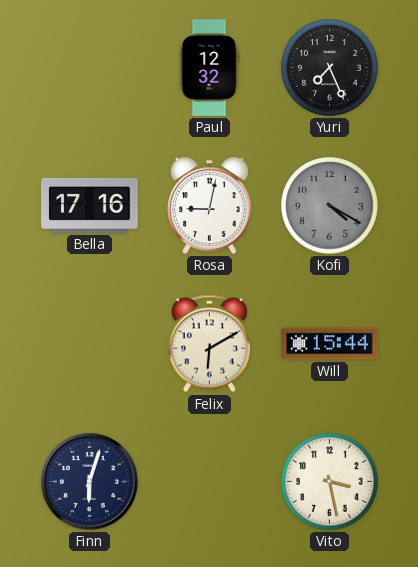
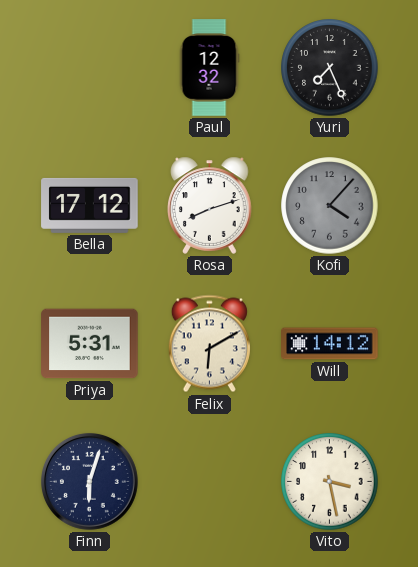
Bella: 17:16 -> 17:12
Rosa: 9:02 -> 8:12
Kofi: 4:20 -> 4:07
Priya: none -> 5:31
Will: 15:44 -> 14:12
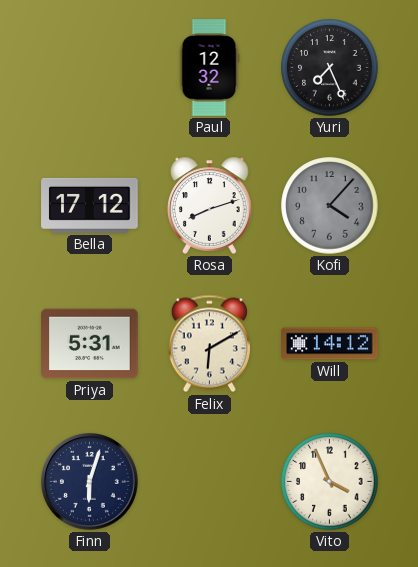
Vito: 3:28 -> 3:56
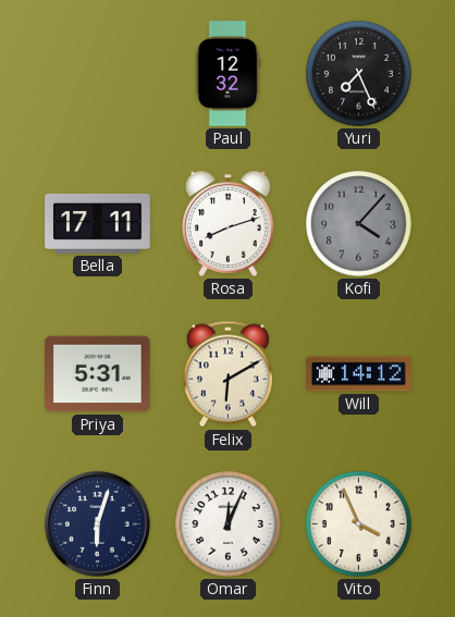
Bella: 17:12 -> 17:11
Omar: none -> 12:04
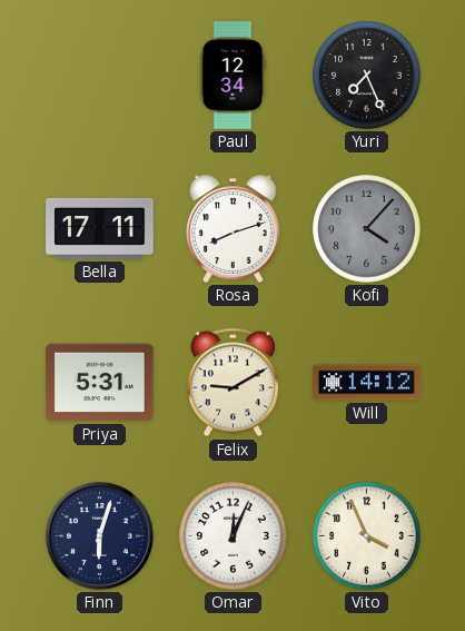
Paul: 12:32 -> 12:34
Felix: 6:10 -> 9:10
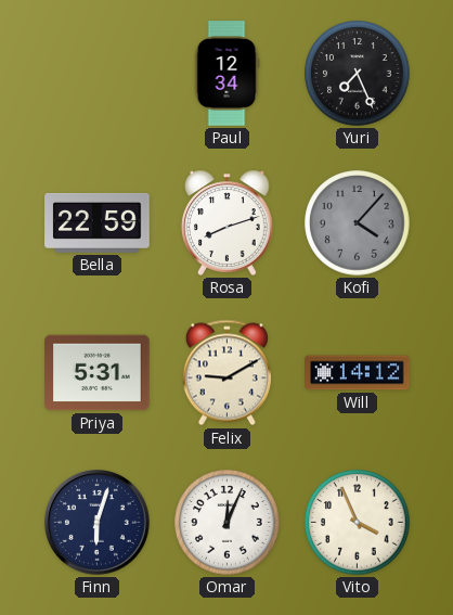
Bella: 17:11 -> 22:59
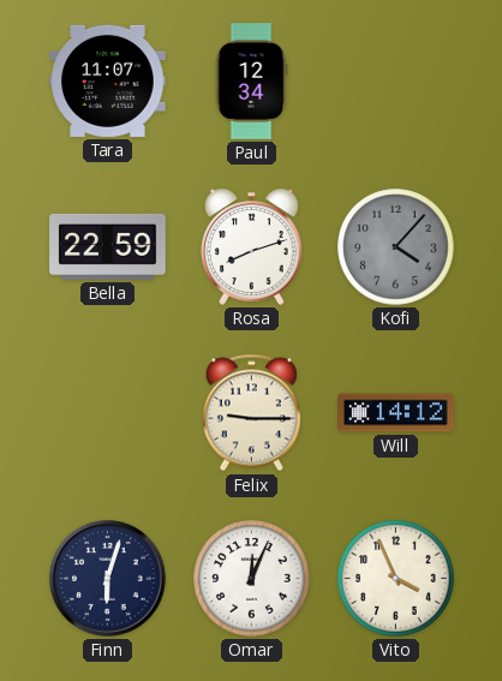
Tara: none -> 11:07
Yuri: 7:26 -> none
Priya: 5:31 -> none
Felix: 9:10 -> 9:15
